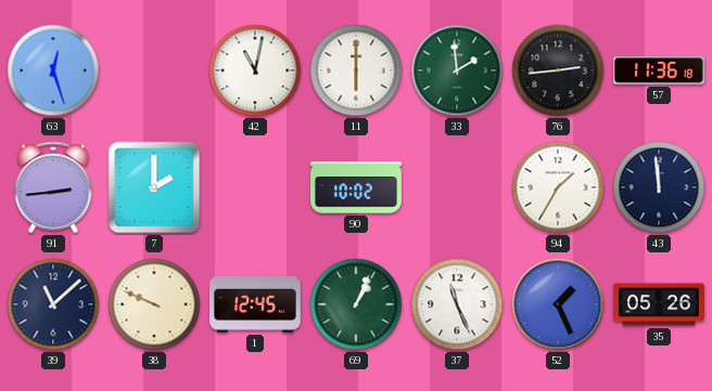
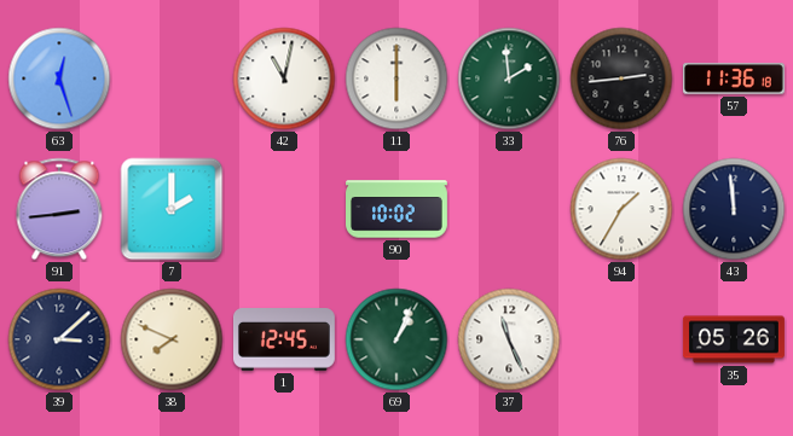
39: 11:08 -> 3:08
38: 9:49 -> 7:49
52: 1:26 -> none
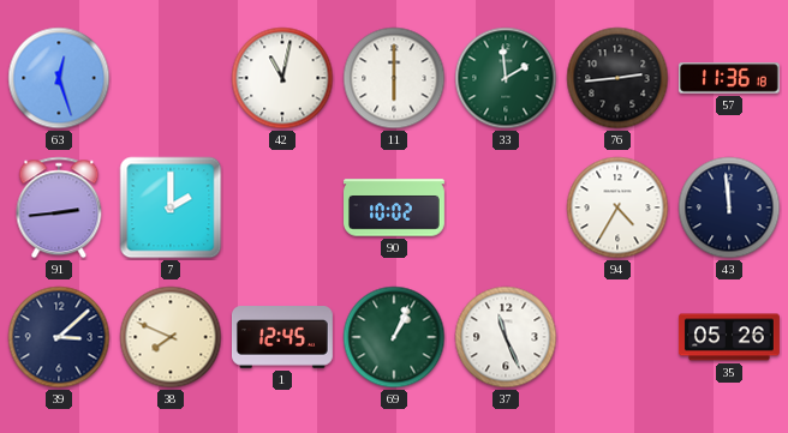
94: 1:35 -> 4:35
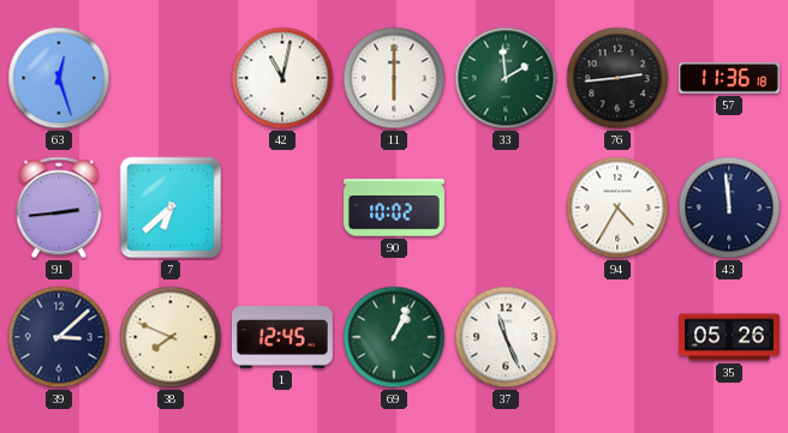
7: 2:00 -> 6:38
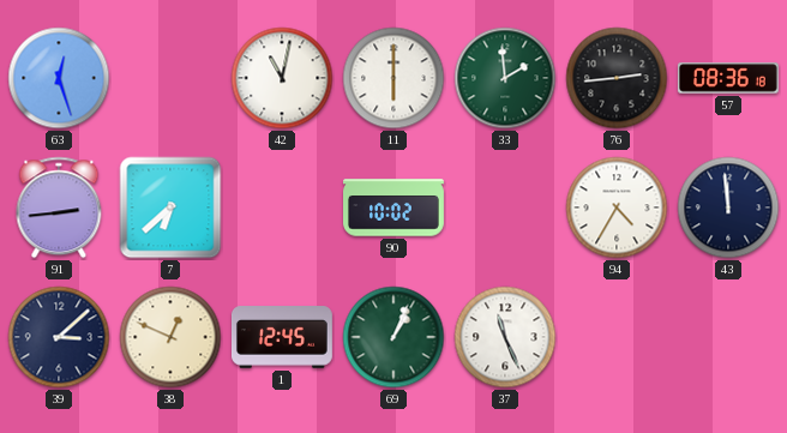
57: 11:36 -> 08:36
38: 7:49 -> 12:49
35: 05:26 -> none
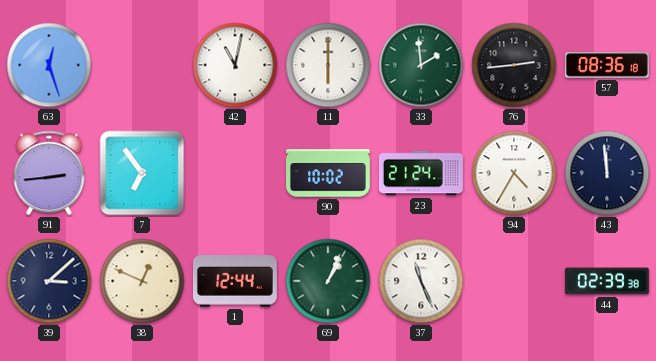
7: 6:38 -> 6:54
23: none -> 21:24
1: 12:45 -> 12:44
44: none -> 02:39
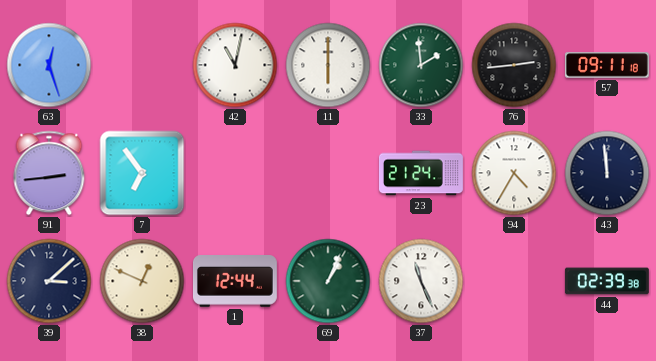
57: 08:36 -> 09:11
90: 10:02 -> none
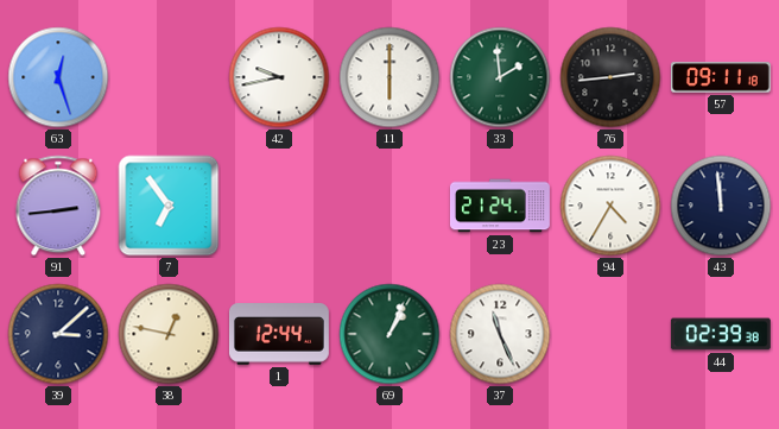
42: 11:02 -> 9:43
38: 12:49 -> 12:47
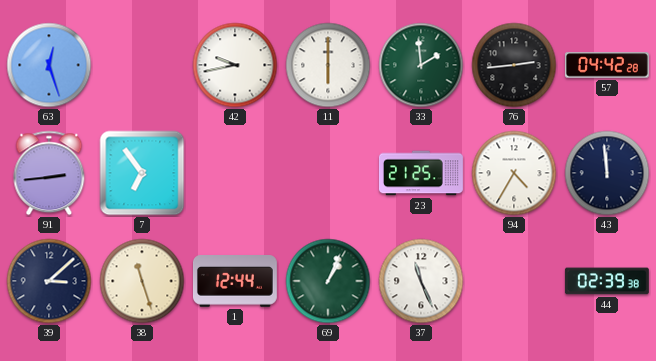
57: 09:11 -> 04:42
23: 21:24 -> 21:25
38: 12:47 -> 11:27
